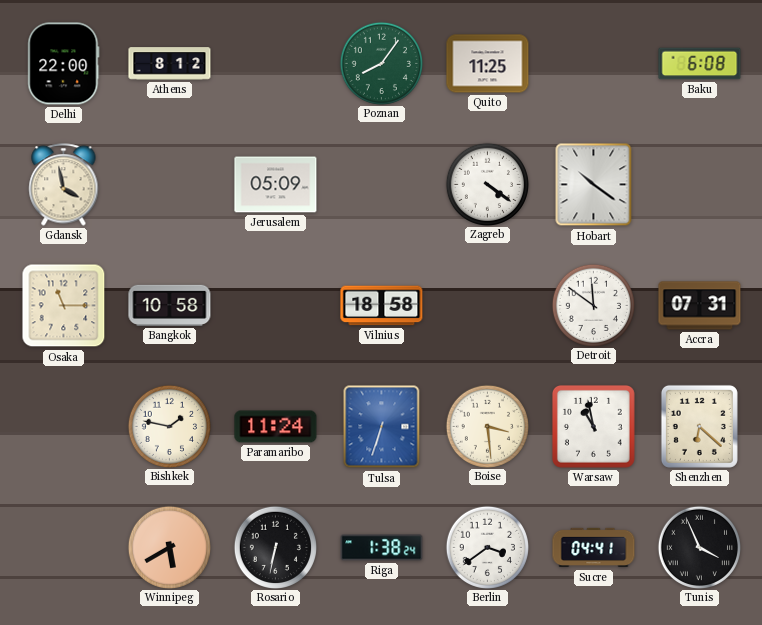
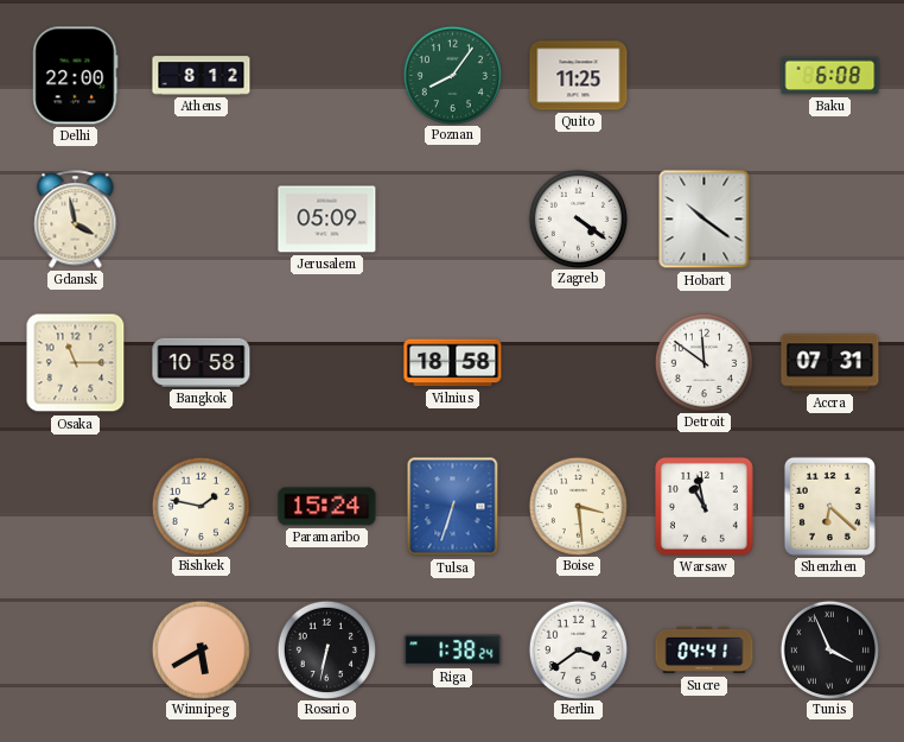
Paramaribo: 11:24 -> 15:24
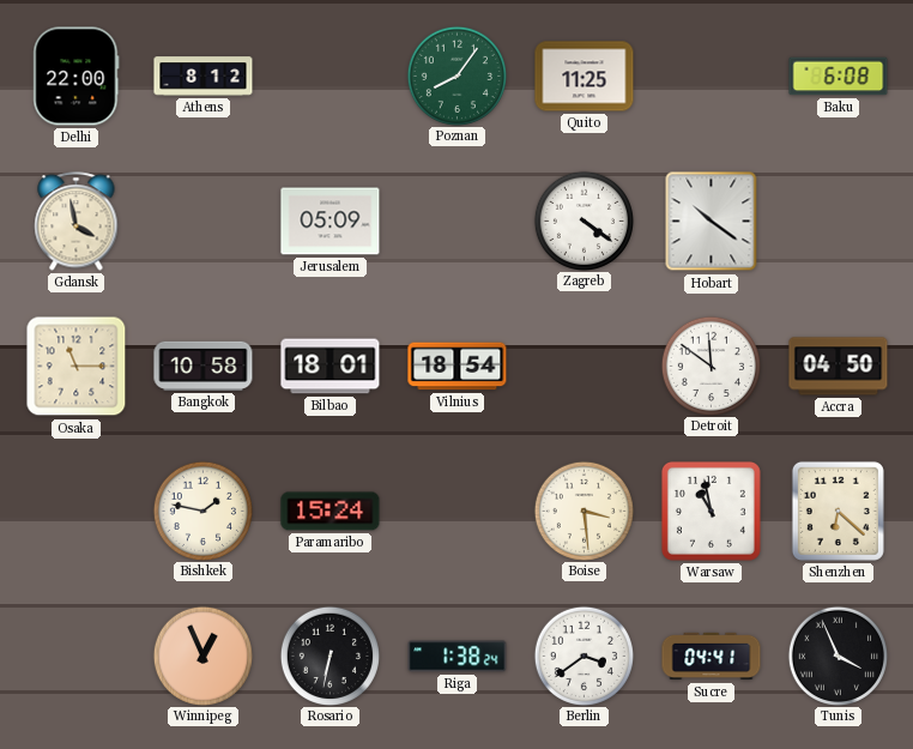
Bilbao: none -> 18:01
Vilnius: 18:58 -> 18:54
Accra: 07:31 -> 04:50
Tulsa: 6:33 -> none
Winnipeg: 5:40 -> 12:56
